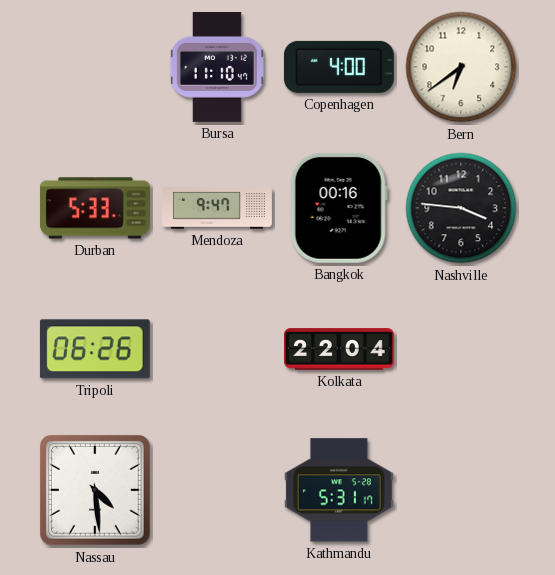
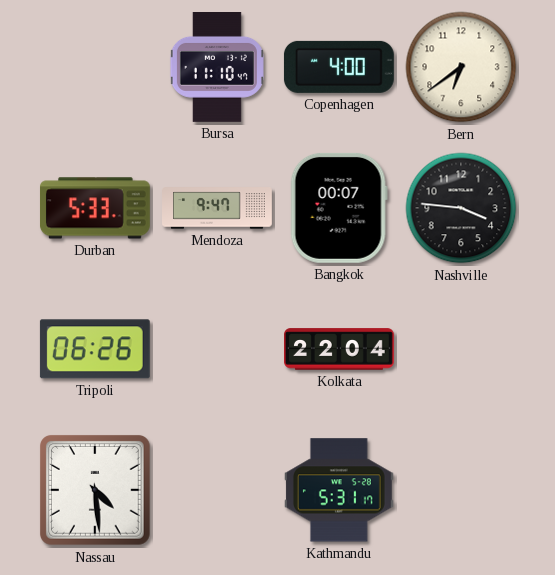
Bangkok: 00:16 -> 00:07
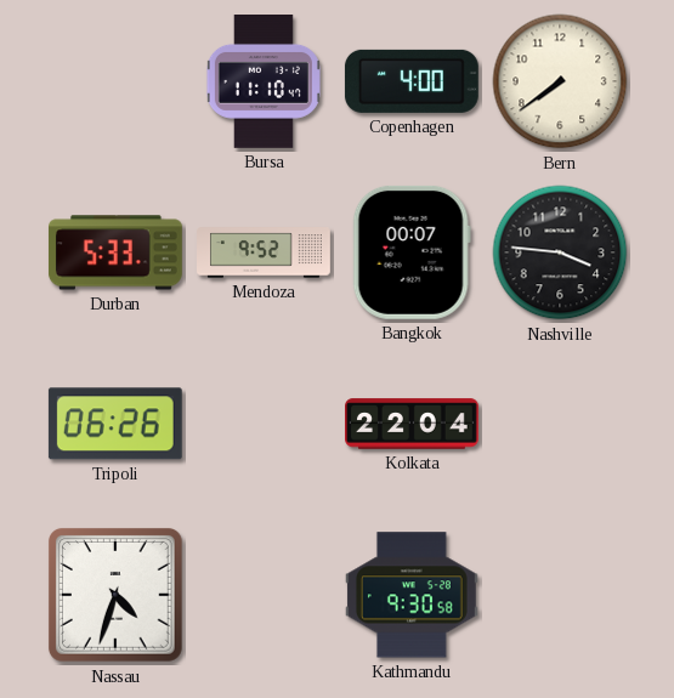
Bern: 6:39 -> 7:39
Mendoza: 9:47 -> 9:52
Nassau: 4:29 -> 4:33
Kathmandu: 5:31 -> 9:30
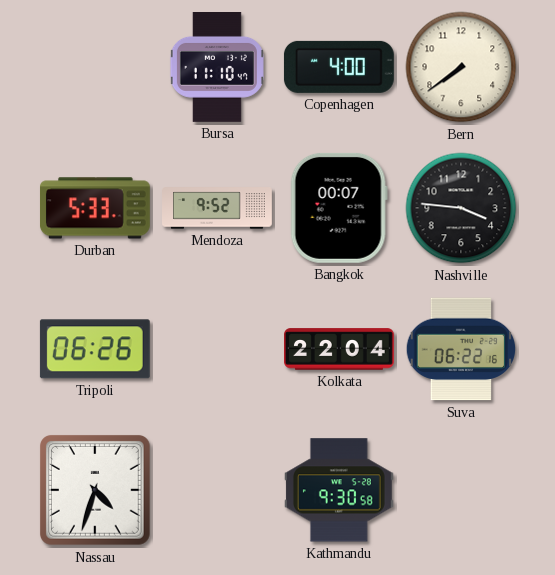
Suva: none -> 06:22
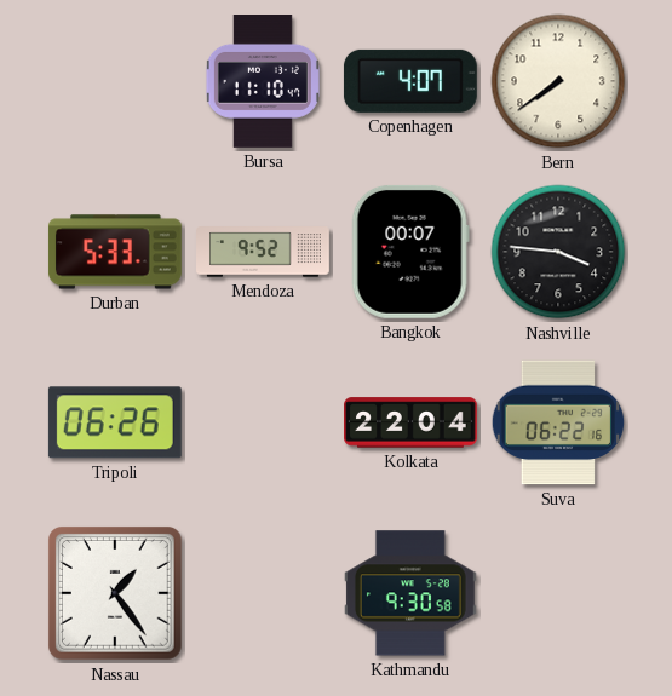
Copenhagen: 4:00 -> 4:07
Nassau: 4:33 -> 1:24
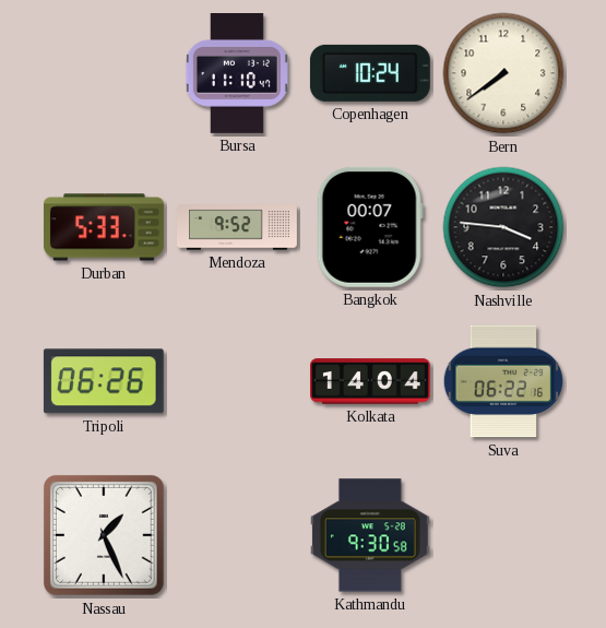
Copenhagen: 4:07 -> 10:24
Kolkata: 22:04 -> 14:04
Nassau: 1:24 -> 1:26
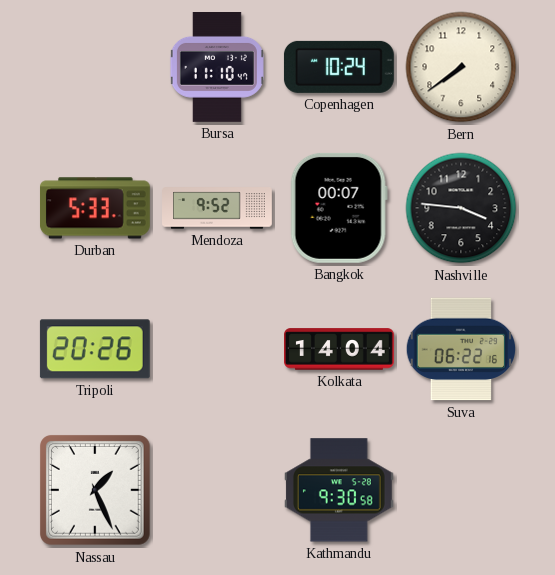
Tripoli: 06:26 -> 20:26
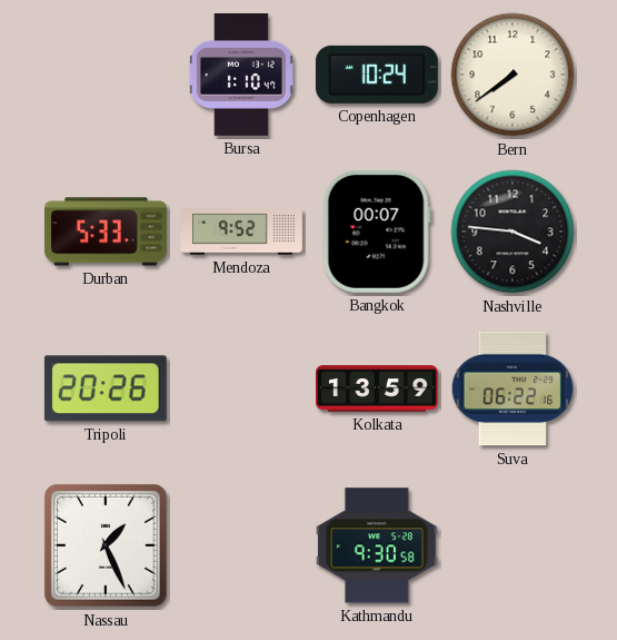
Bursa: 11:10 -> 1:10
Kolkata: 14:04 -> 13:59
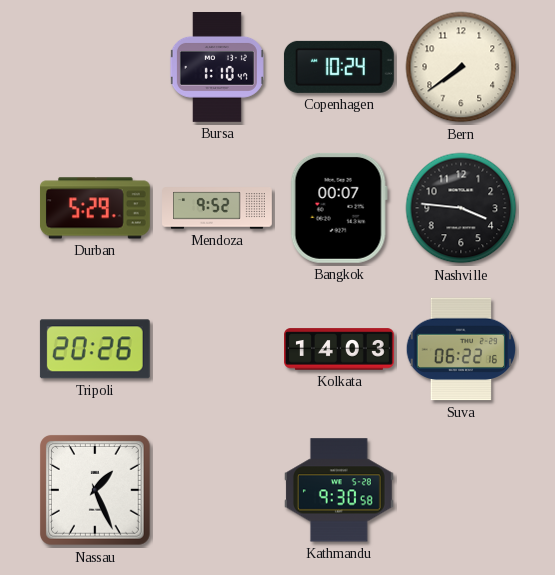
Durban: 5:33 -> 5:29
Kolkata: 13:59 -> 14:03
